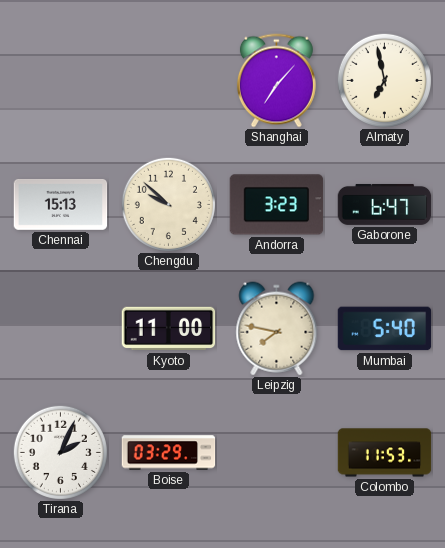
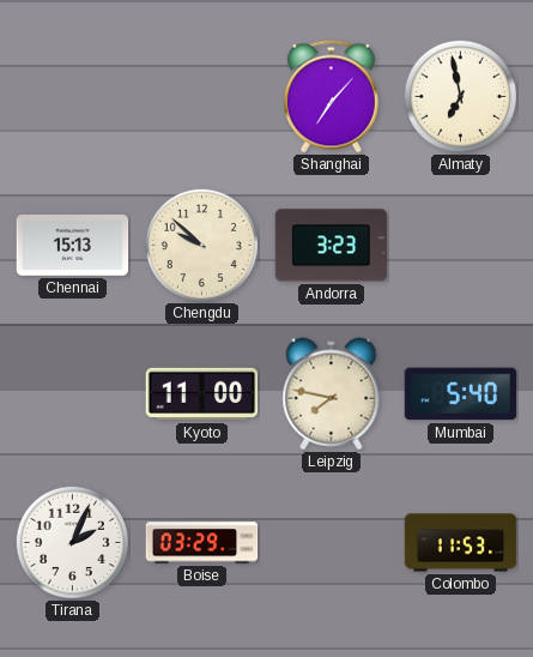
Gaborone: 6:47 -> none
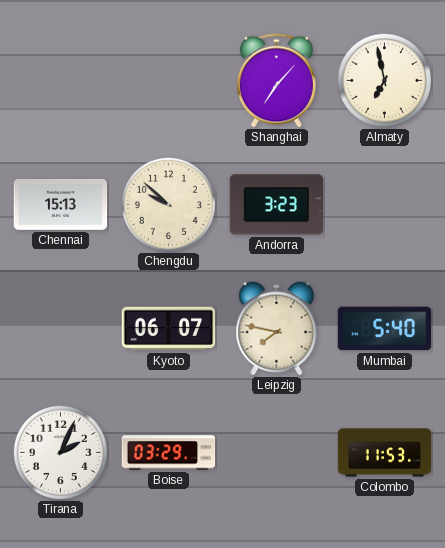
Kyoto: 11:00 -> 06:07
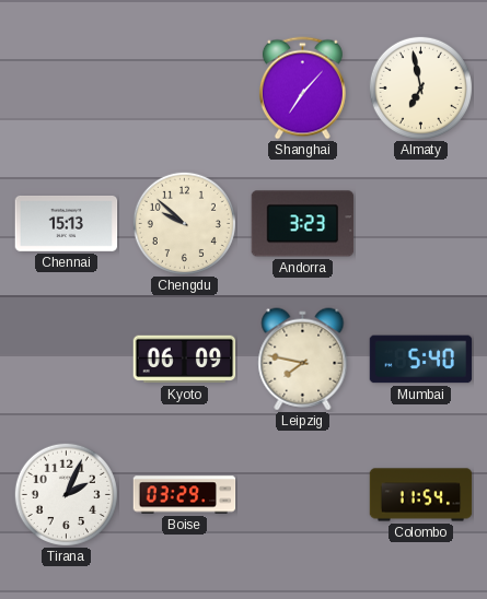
Kyoto: 06:07 -> 06:09
Colombo: 11:53 -> 11:54
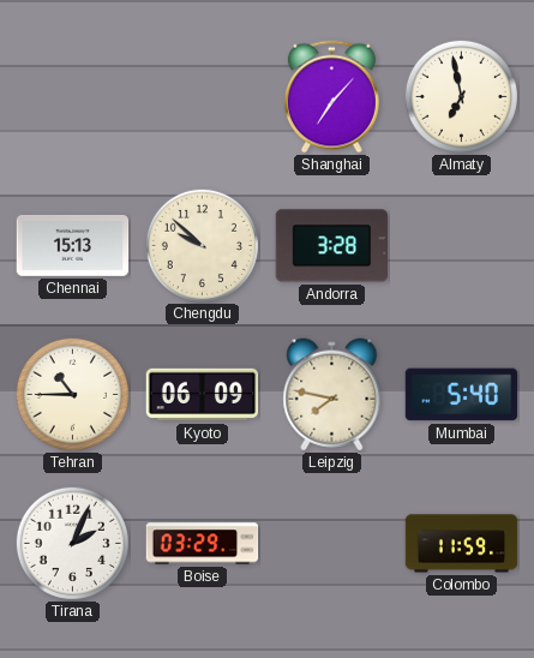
Andorra: 3:23 -> 3:28
Tehran: none -> 10:45
Colombo: 11:54 -> 11:59
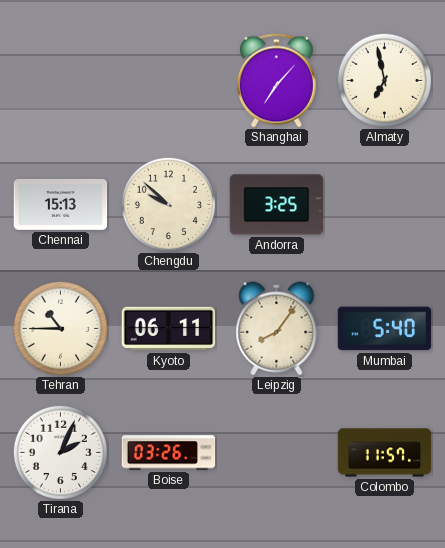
Andorra: 3:28 -> 3:25
Kyoto: 06:09 -> 06:11
Leipzig: 7:47 -> 8:06
Boise: 03:29 -> 03:26
Colombo: 11:59 -> 11:57
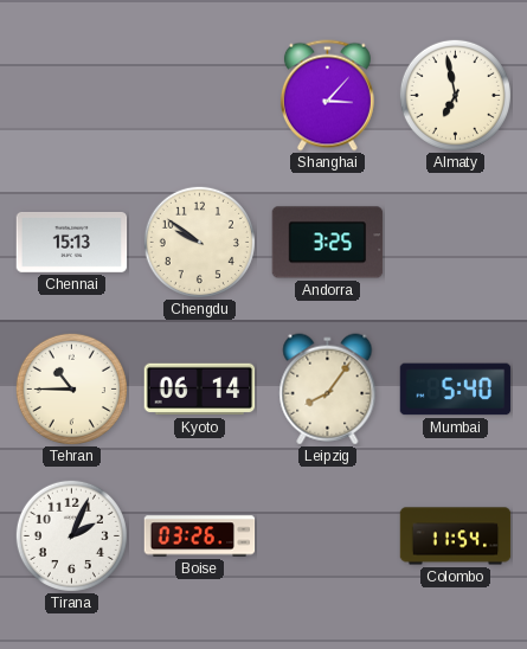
Shanghai: 7:07 -> 3:07
Chengdu: 9:52 -> 9:51
Kyoto: 06:11 -> 06:14
Colombo: 11:57 -> 11:54
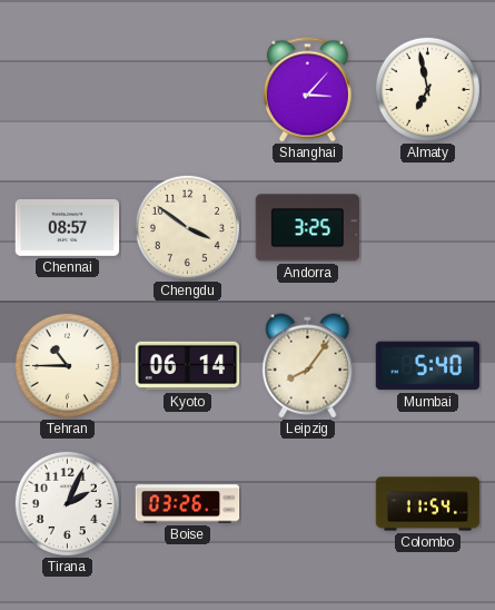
Chennai: 15:13 -> 08:57
Chengdu: 9:51 -> 3:51
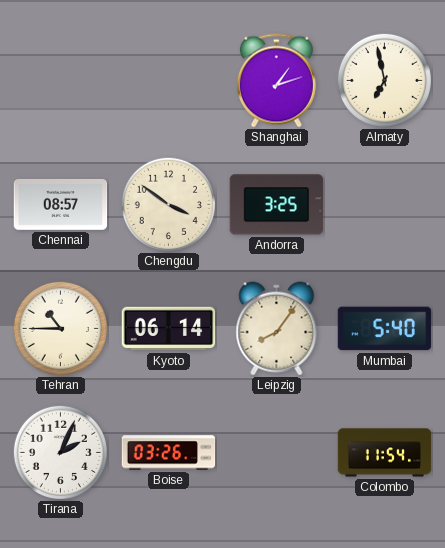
Shanghai: 3:07 -> 1:12
